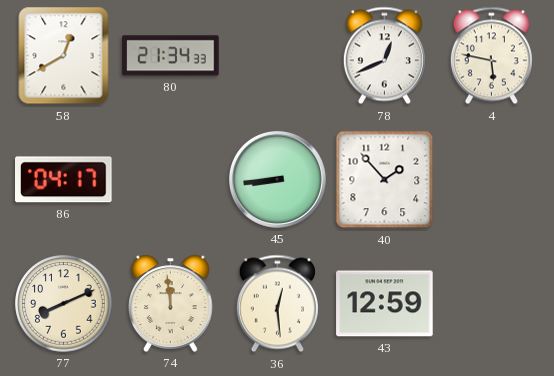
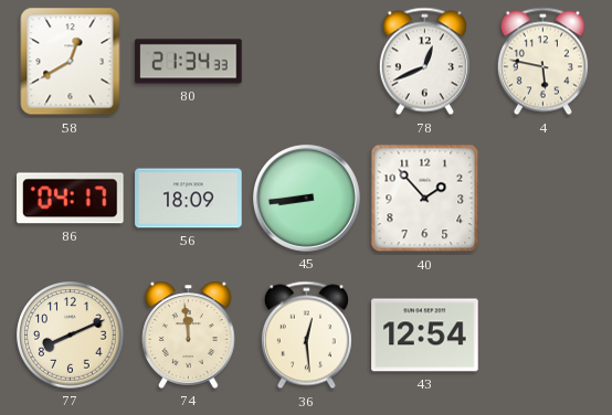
56: none -> 18:09
43: 12:59 -> 12:54
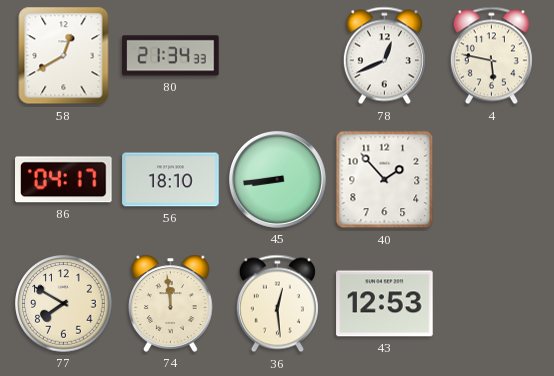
56: 18:09 -> 18:10
77: 8:11 -> 7:50
43: 12:54 -> 12:53
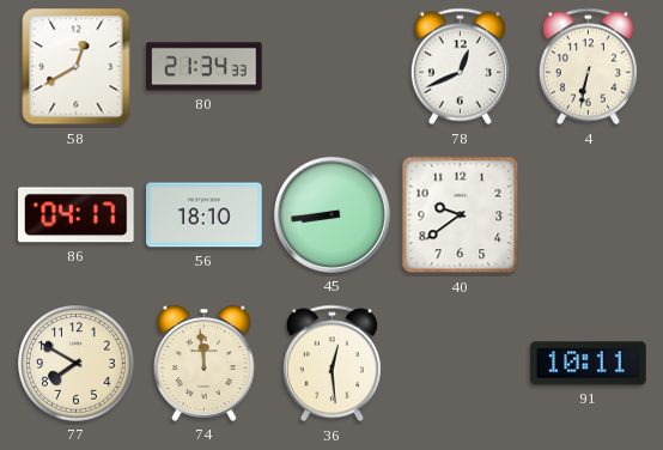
4: 5:47 -> 6:32
40: 1:53 -> 9:39
43: 12:53 -> none
91: none -> 10:11
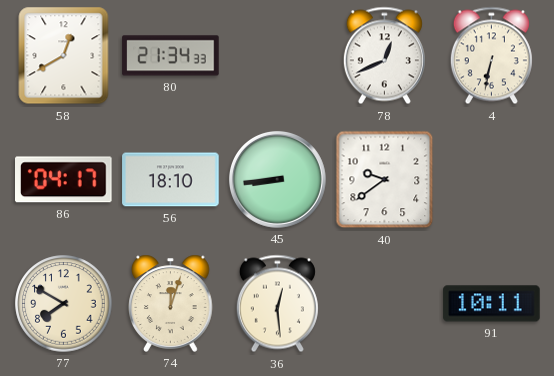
74: 11:59 -> 12:03
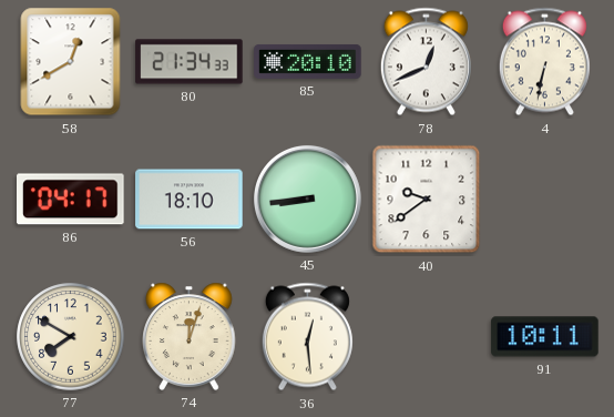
85: none -> 20:10
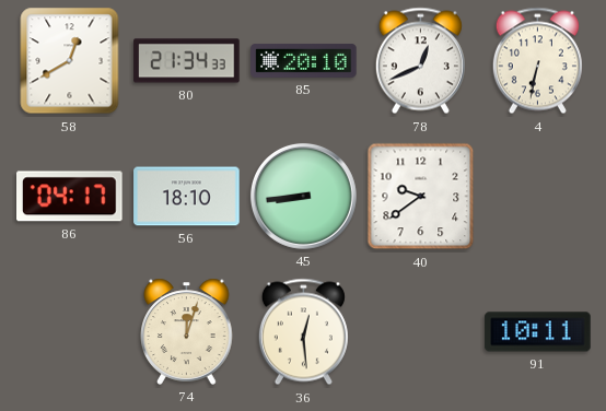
77: 7:50 -> none
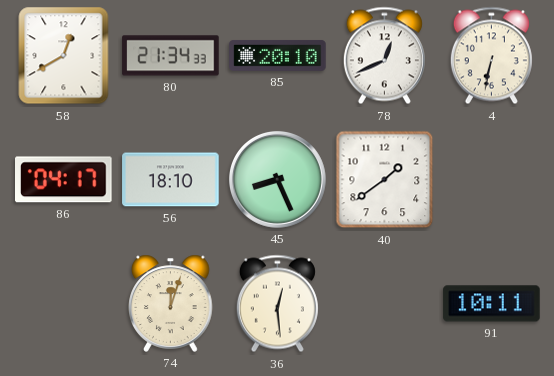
45: 8:44 -> 8:26
40: 9:39 -> 1:39
